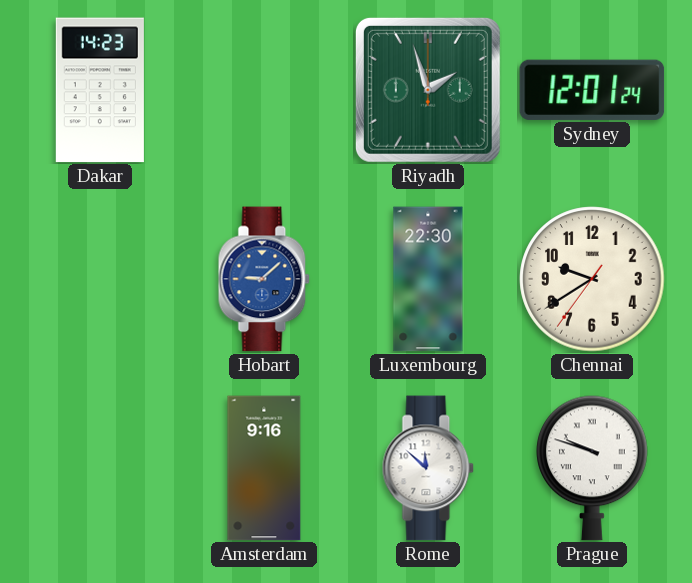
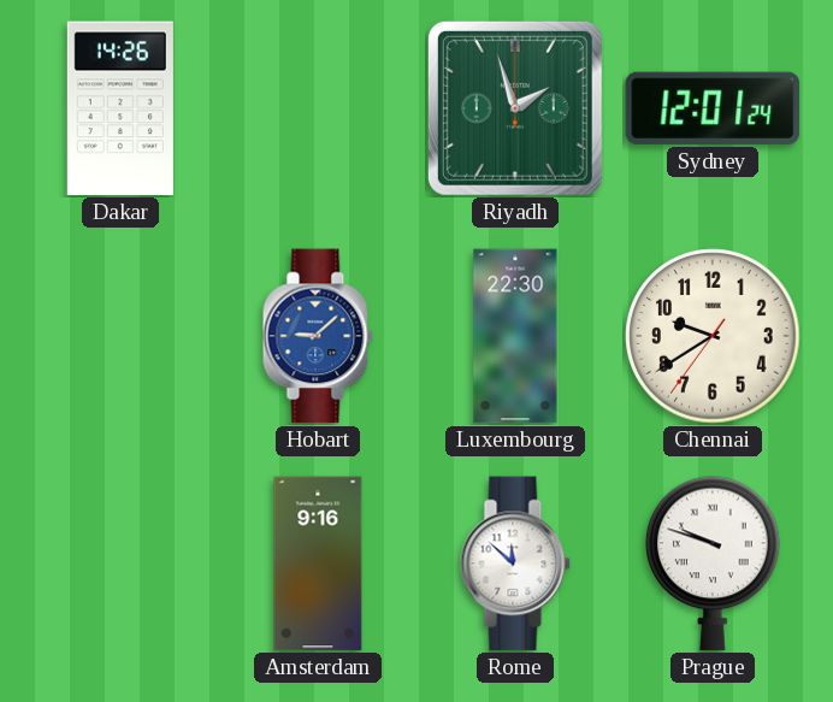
Dakar: 14:23 -> 14:26
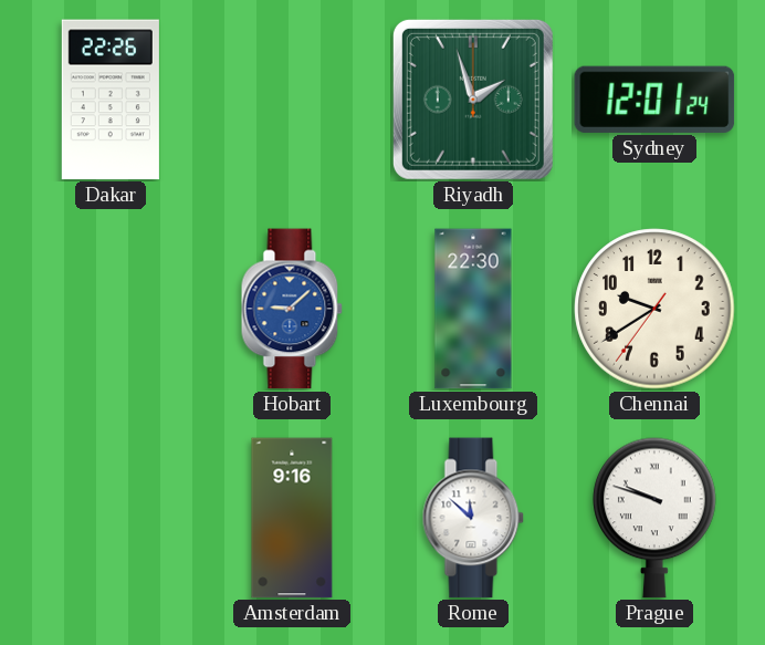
Dakar: 14:26 -> 22:26
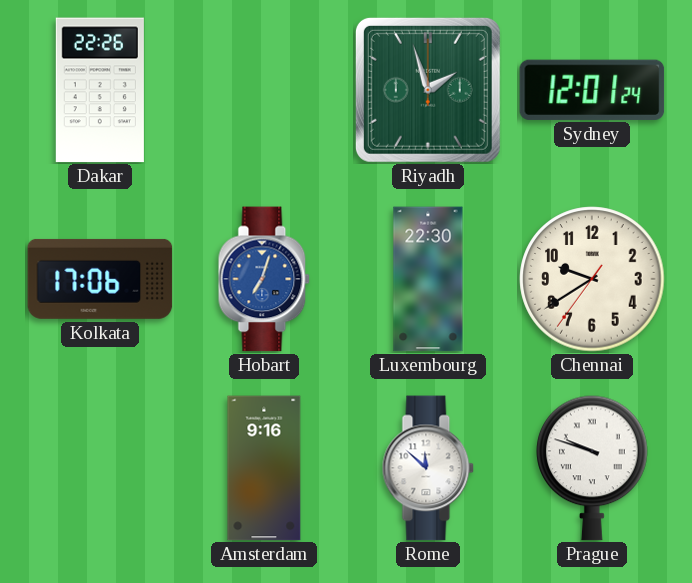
Kolkata: none -> 17:06
Hobart: 9:08 -> 7:03
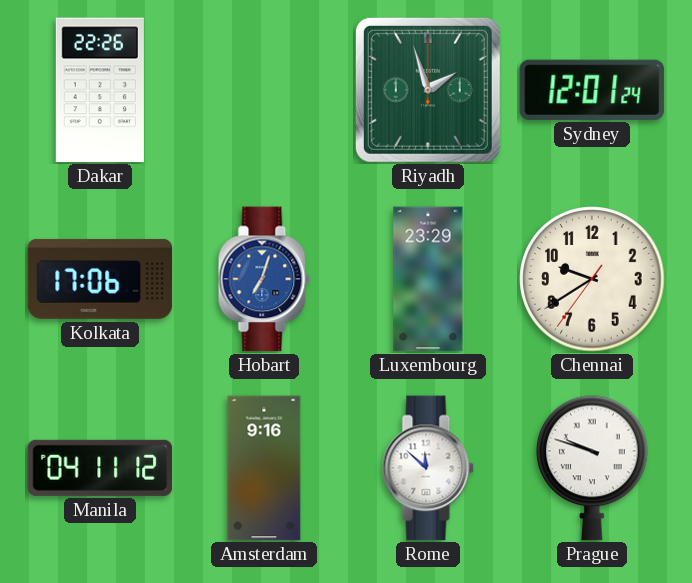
Luxembourg: 22:30 -> 23:29
Manila: none -> 04:11
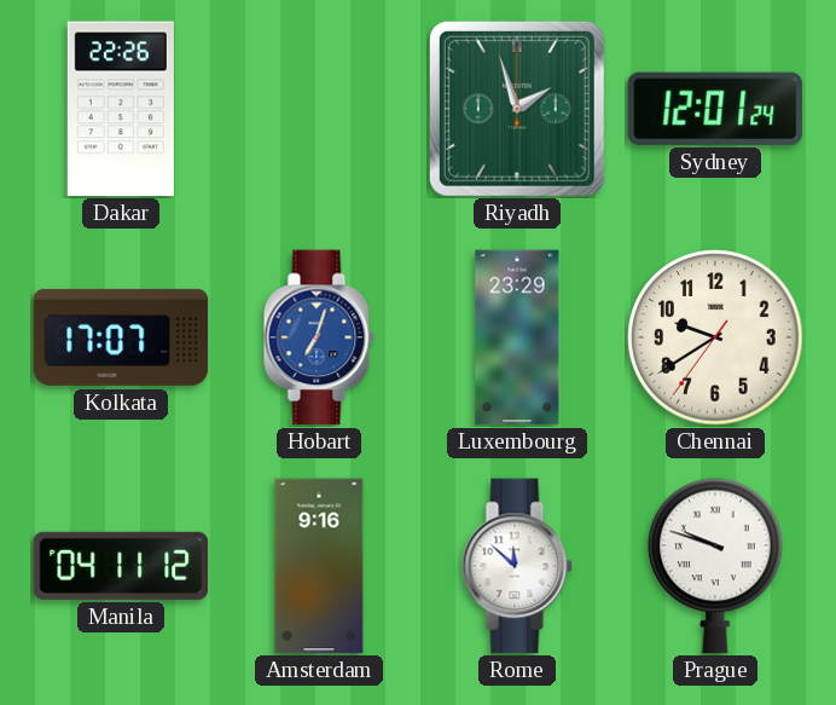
Kolkata: 17:06 -> 17:07
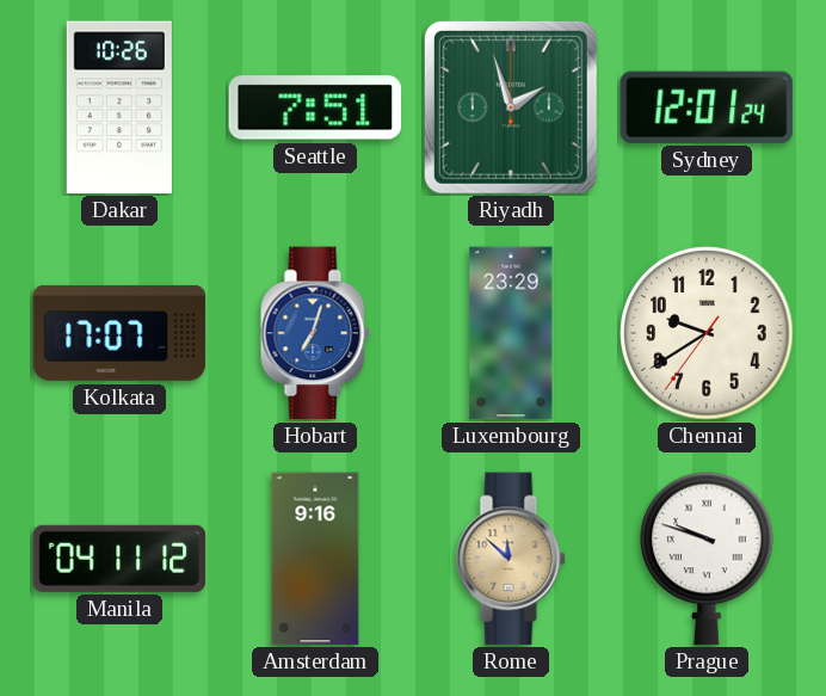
Dakar: 22:26 -> 10:26
Seattle: none -> 7:51
Rome dial: white -> champagne
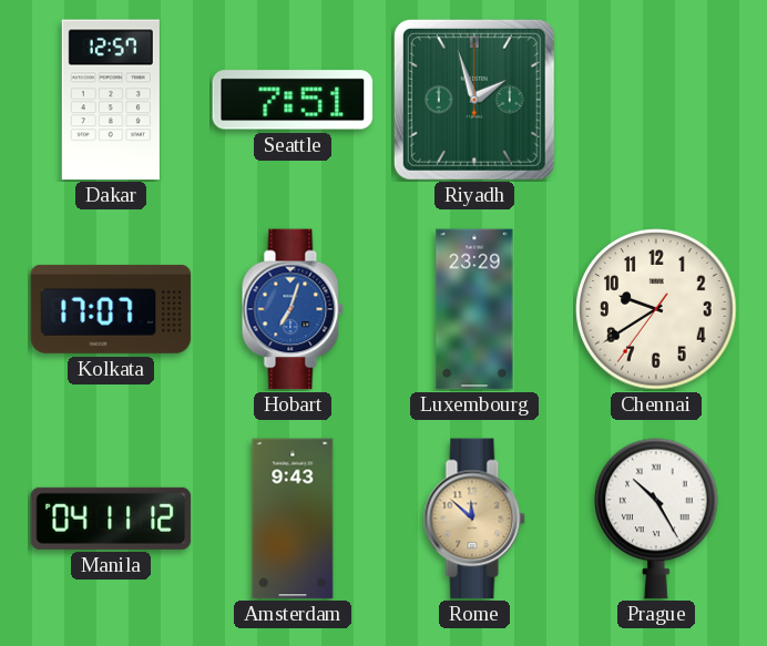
Dakar: 10:26 -> 12:57
Sydney: 12:01 -> none
Amsterdam: 9:16 -> 9:43
Prague: 9:48 -> 10:25
